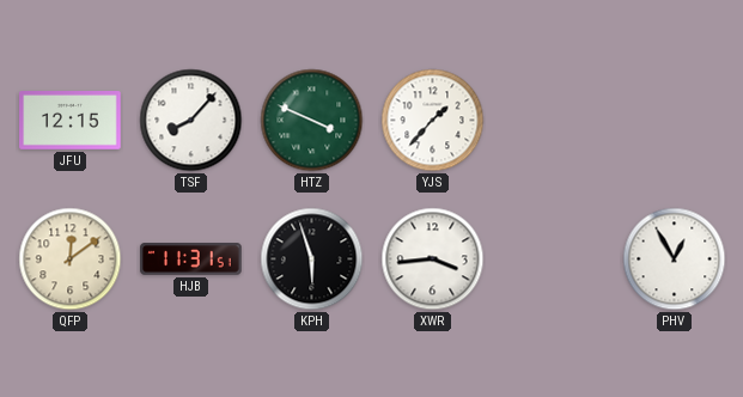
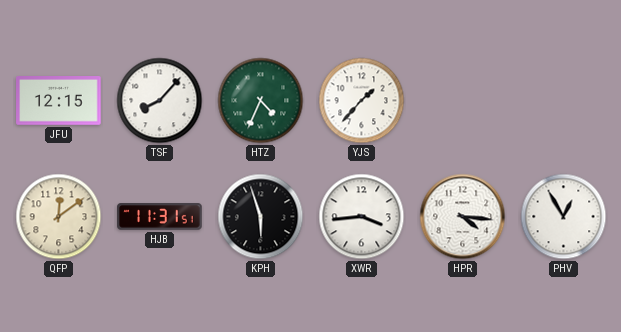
HTZ: 3:49 -> 4:34
HPR: none -> 4:16
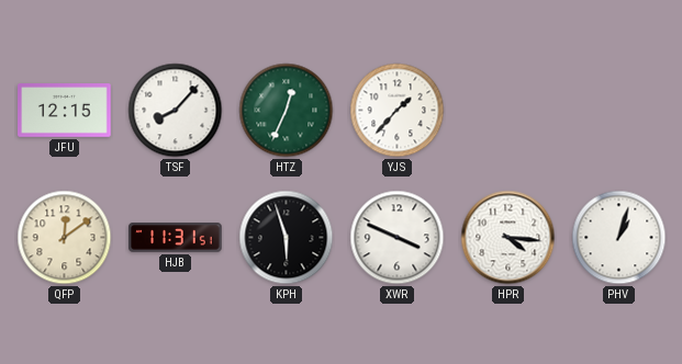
HTZ: 4:34 -> 12:34
XWR: 3:44 -> 3:49
PHV: 12:55 -> 1:03
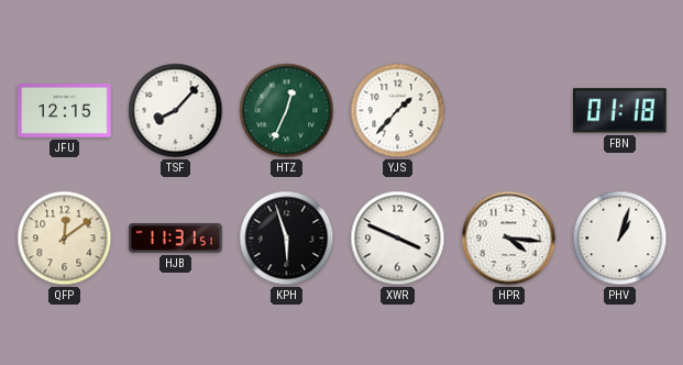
FBN: none -> 01:18
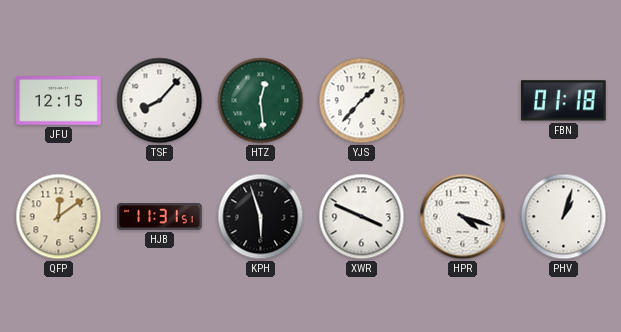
HTZ: 12:34 -> 12:29
HPR: 4:16 -> 4:18
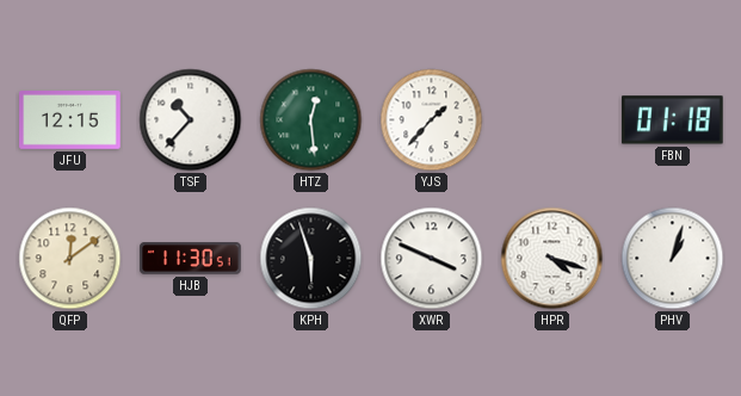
TSF: 8:07 -> 10:37
HJB: 11:31 -> 11:30
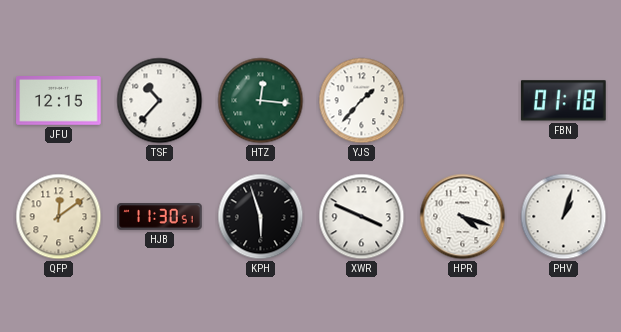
HTZ: 12:29 -> 12:16
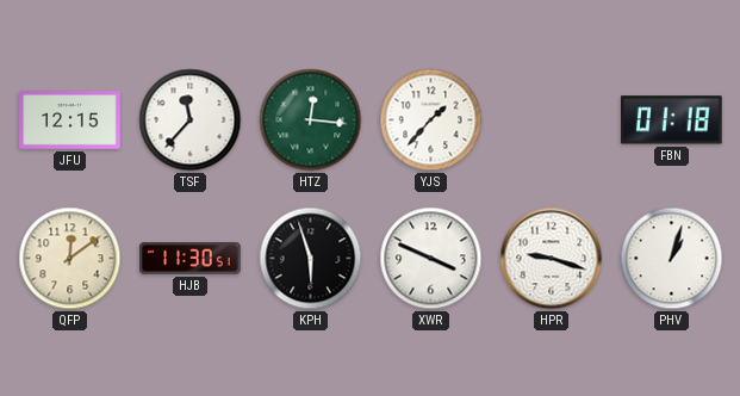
TSF: 10:37 -> 11:37
HPR: 4:18 -> 9:18
